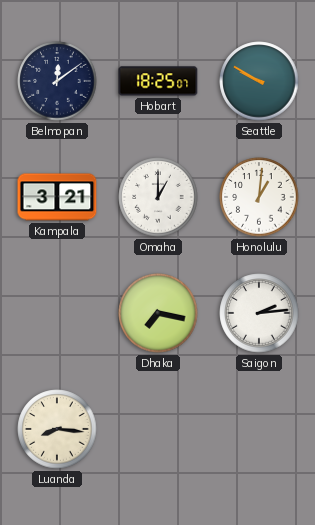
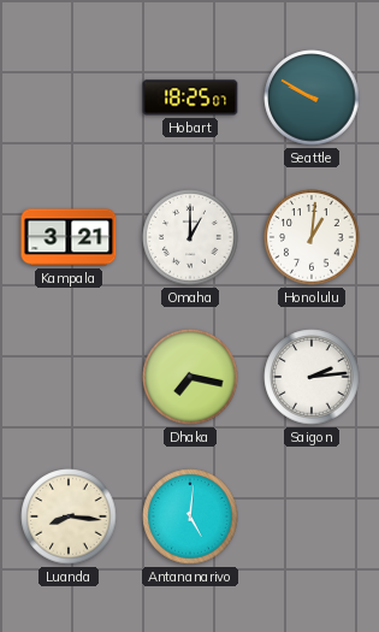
Belmopan: 12:09 -> none
Antananarivo: none -> 5:01
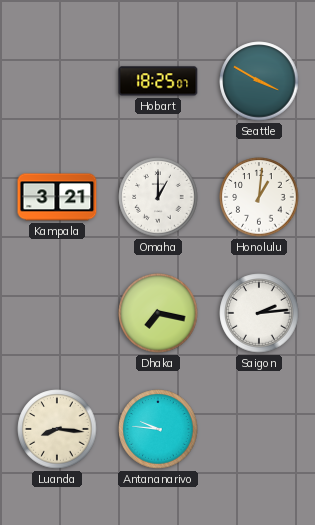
Seattle: 9:50 -> 3:50
Antananarivo: 5:01 -> 9:46
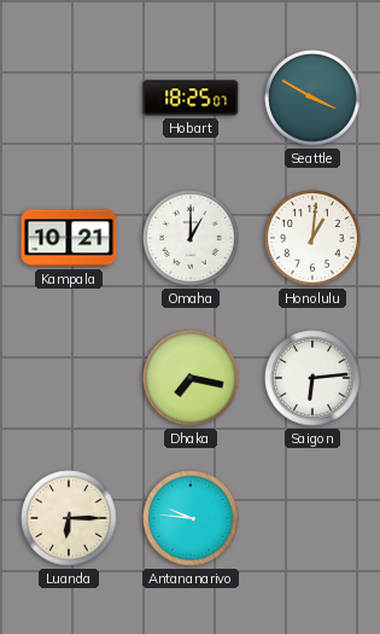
Kampala: 3:21 -> 10:21
Saigon: 2:14 -> 6:14
Luanda: 8:16 -> 6:15
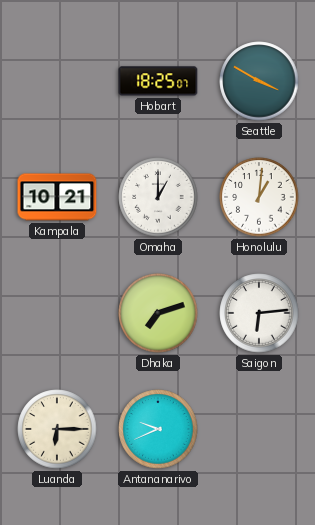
Dhaka: 7:17 -> 7:12
Antananarivo: 9:46 -> 9:41
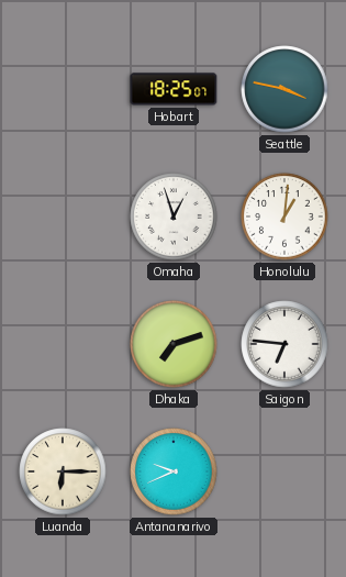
Seattle: 3:50 -> 3:47
Kampala: 10:21 -> none
Omaha: 1:00 -> 12:57
Saigon: 6:14 -> 6:46
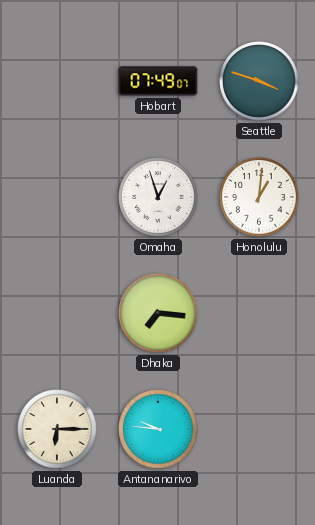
Hobart: 18:25 -> 07:49
Seattle: 3:47 -> 3:48
Dhaka: 7:12 -> 7:16
Saigon: 6:46 -> none
Antananarivo: 9:41 -> 9:46
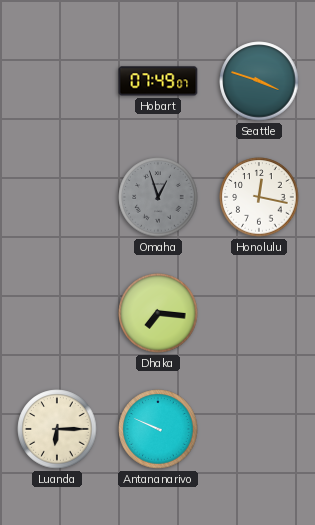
Omaha dial: white -> grey
Honolulu: 1:01 -> 12:17
Antananarivo: 9:46 -> 9:49
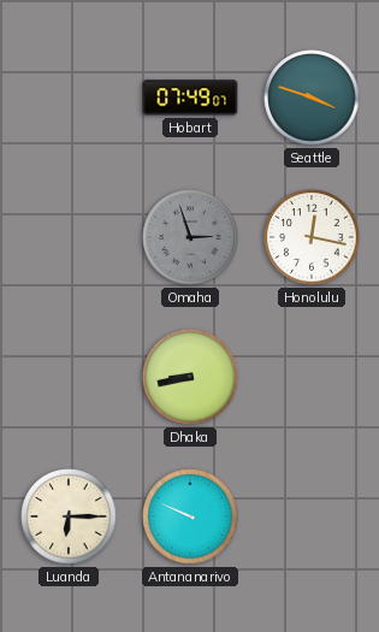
Omaha: 12:57 -> 2:57
Dhaka: 7:16 -> 8:43
